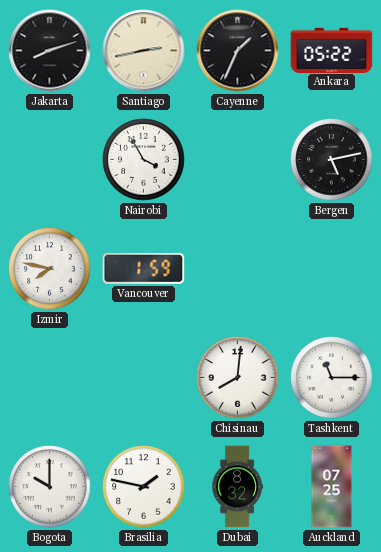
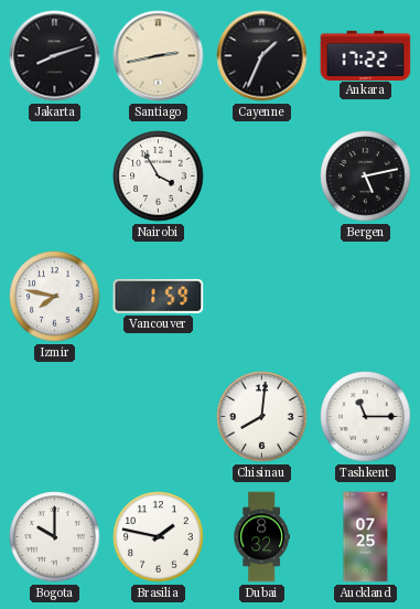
Ankara: 05:22 -> 17:22
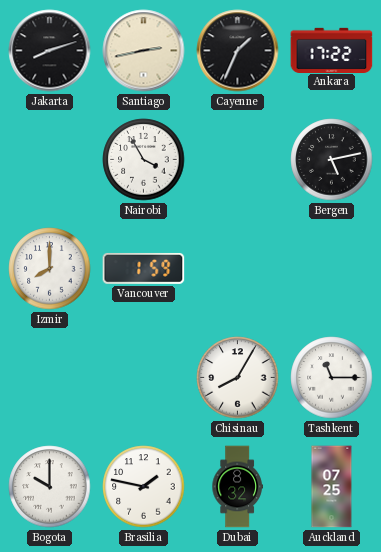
Izmir: 7:47 -> 8:00
Chisinau: 8:01 -> 8:05
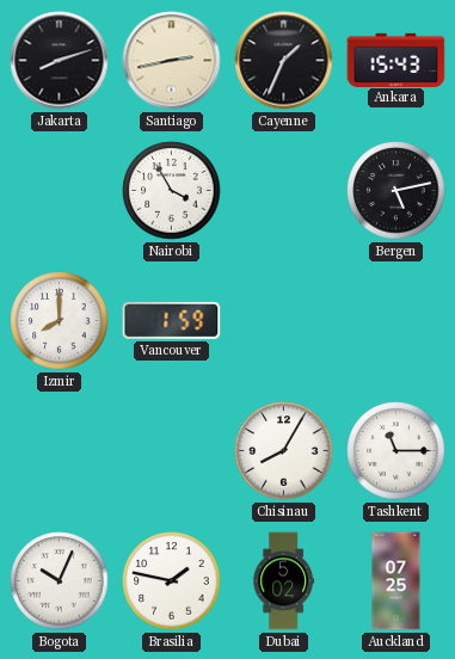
Ankara: 17:22 -> 15:43
Bogota: 10:00 -> 10:04
Dubai: 8:32 -> 5:02
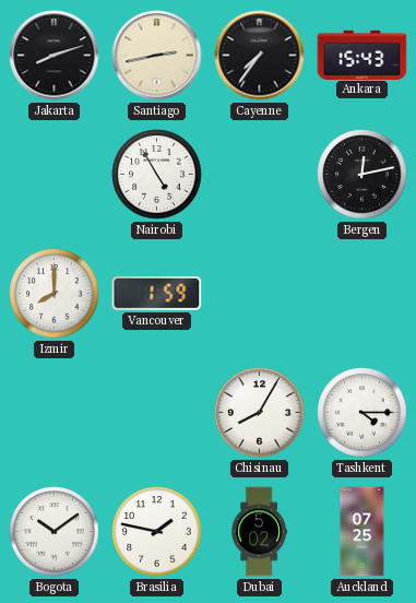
Cayenne: 1:34 -> 7:36
Nairobi: 3:55 -> 4:55
Bergen: 5:13 -> 12:13
Tashkent: 11:15 -> 4:15
Bogota: 10:04 -> 10:09
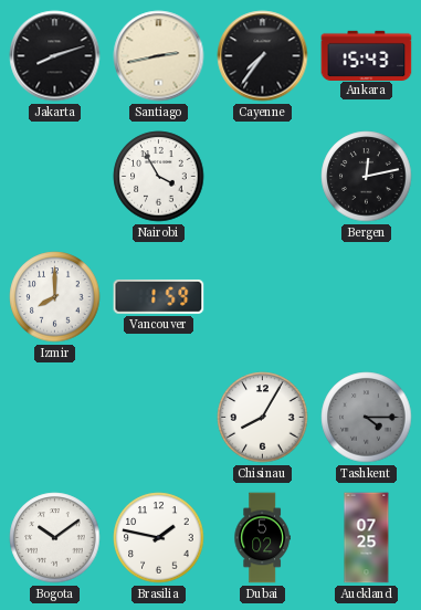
Nairobi: 4:55 -> 3:55
Tashkent dial: white -> grey
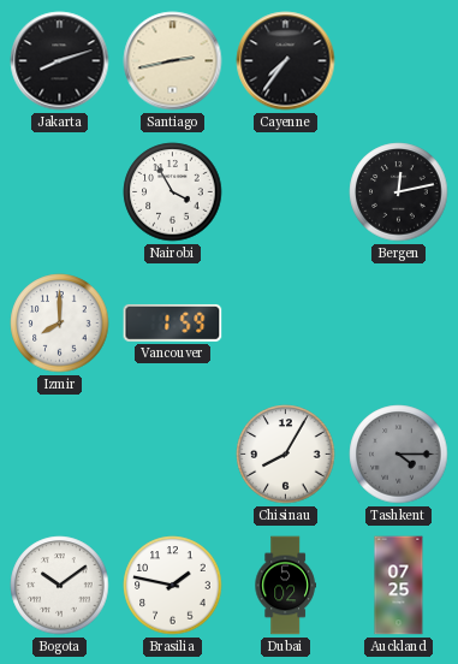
Ankara: 15:43 -> none
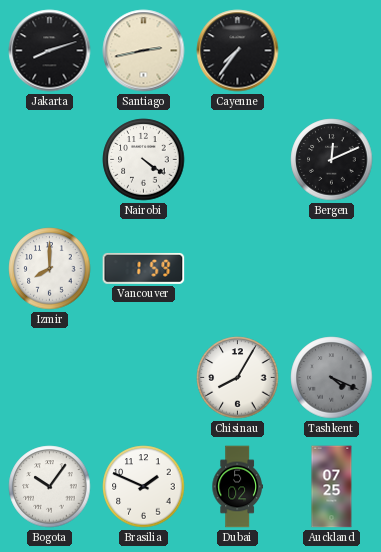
Nairobi: 3:55 -> 4:21
Bergen: 12:13 -> 12:11
Tashkent: 4:15 -> 4:19
Bogota: 10:09 -> 10:06
Brasilia: 1:47 -> 1:49
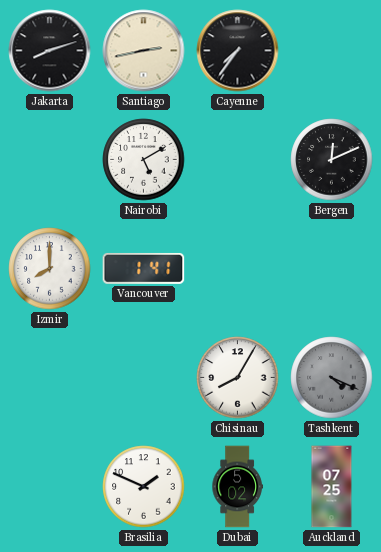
Nairobi: 4:21 -> 5:10
Vancouver: 1:59 -> 1:41
Bogota: 10:06 -> none
